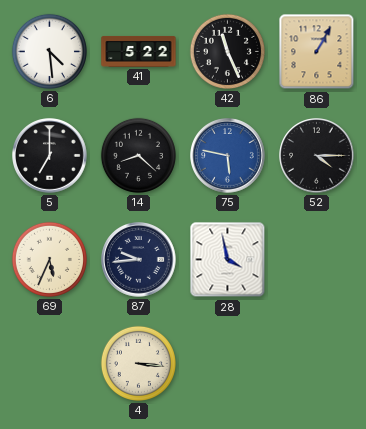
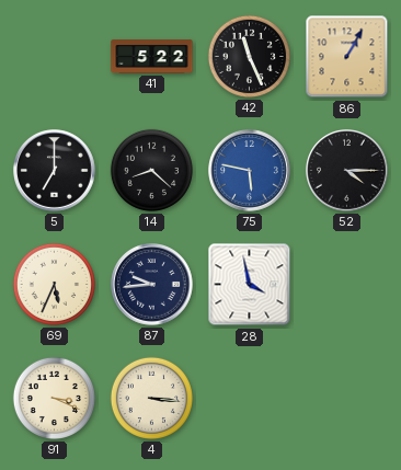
6: 4:29 -> none
91: none -> 3:19
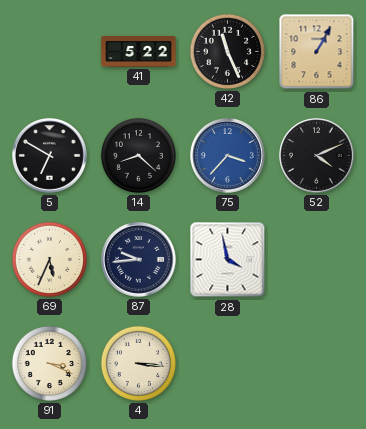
5: 7:00 -> 6:50
75: 5:47 -> 3:37
52: 4:15 -> 4:11
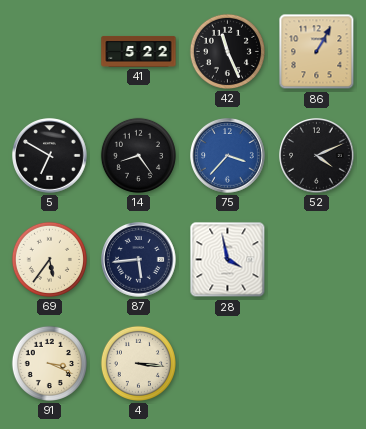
14: 8:22 -> 8:24
69: 5:34 -> 5:36
87: 9:44 -> 5:44
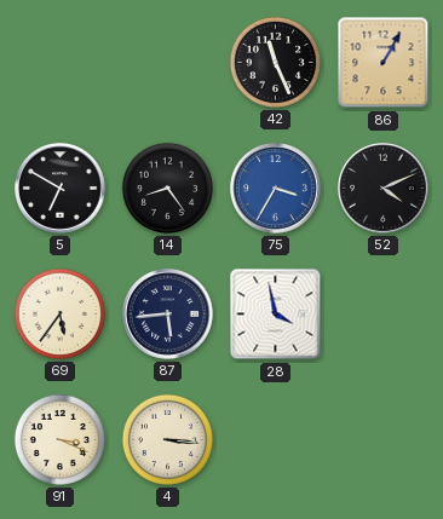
41: 5:22 -> none
75: 3:37 -> 3:35
